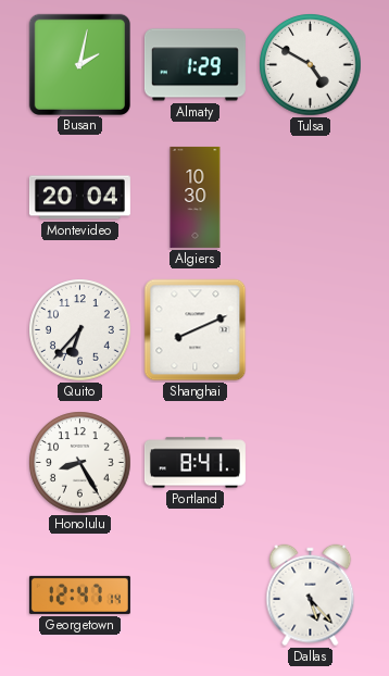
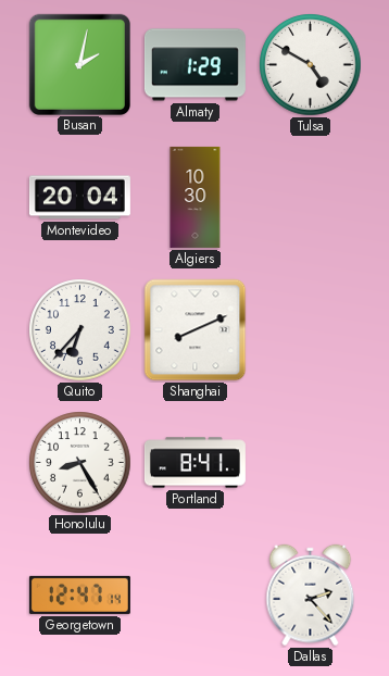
Dallas: 5:23 -> 2:23
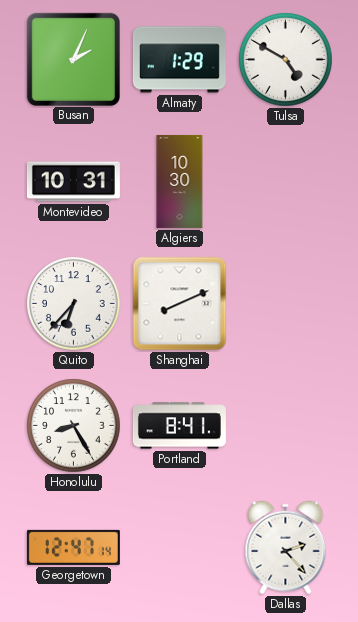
Busan: 2:02 -> 2:04
Montevideo: 20:04 -> 10:31
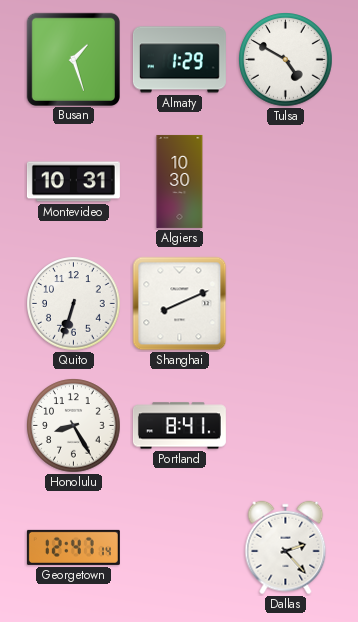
Busan: 2:04 -> 1:27
Quito: 6:37 -> 6:33
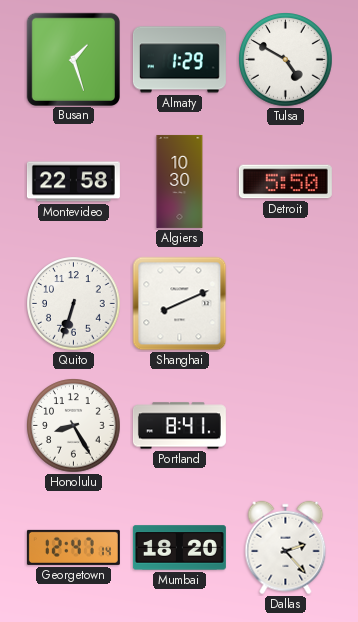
Montevideo: 10:31 -> 22:58
Detroit: none -> 5:50
Mumbai: none -> 18:20
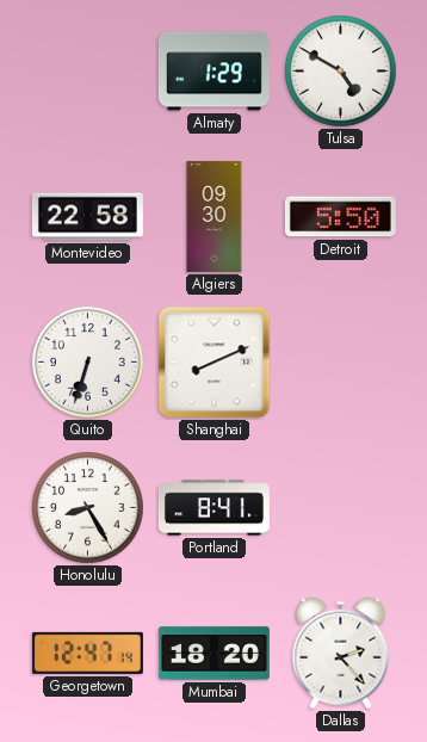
Busan: 1:27 -> none
Algiers: 10:30 -> 09:30
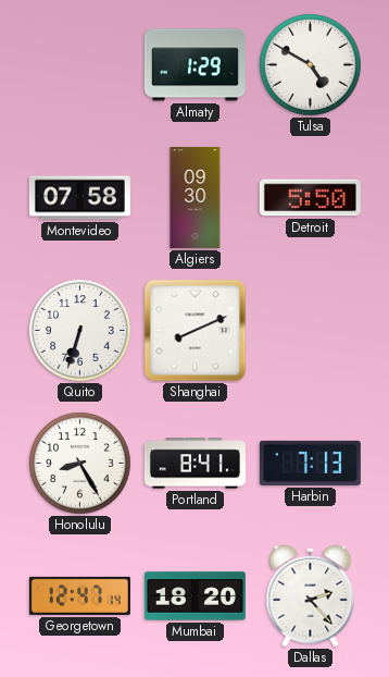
Montevideo: 22:58 -> 07:58
Harbin: none -> 7:13
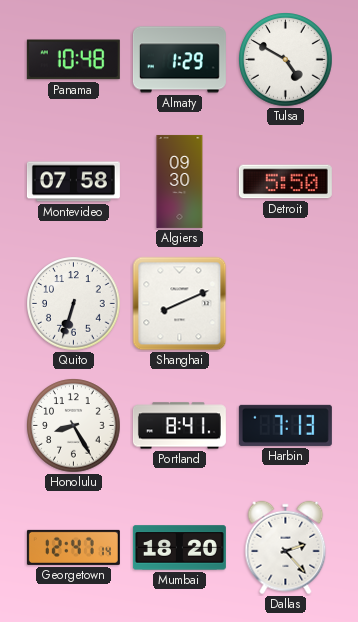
Panama: none -> 10:48
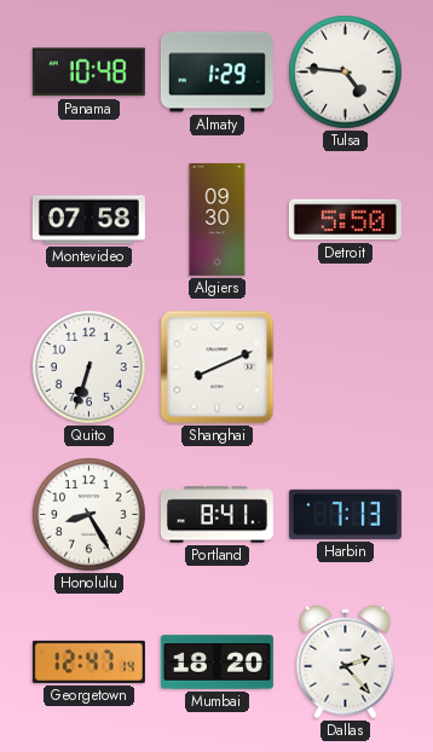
Tulsa: 4:50 -> 4:46
